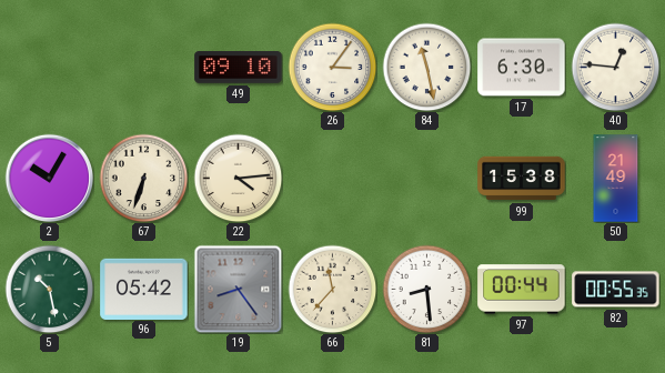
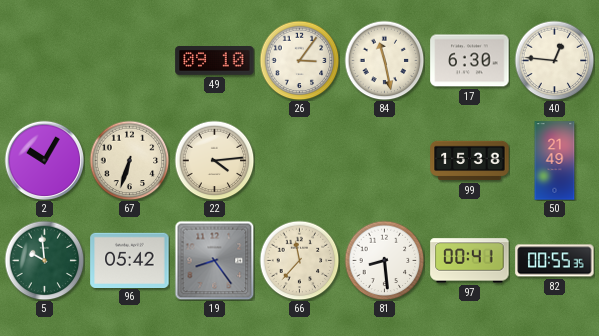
5: 10:28 -> 9:59
97: 00:44 -> 00:41
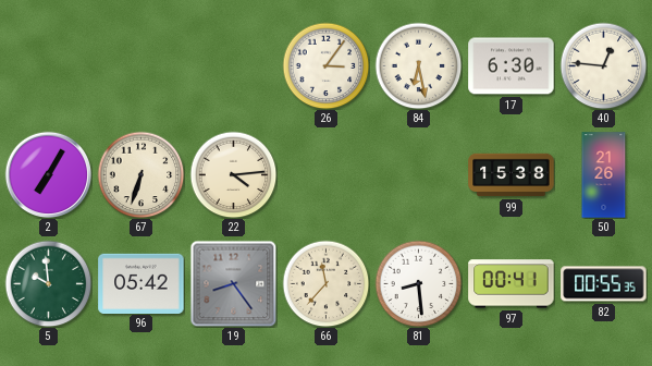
49: 09:10 -> none
84: 11:28 -> 6:28
2: 10:05 -> 7:05
50: 21:49 -> 21:26
